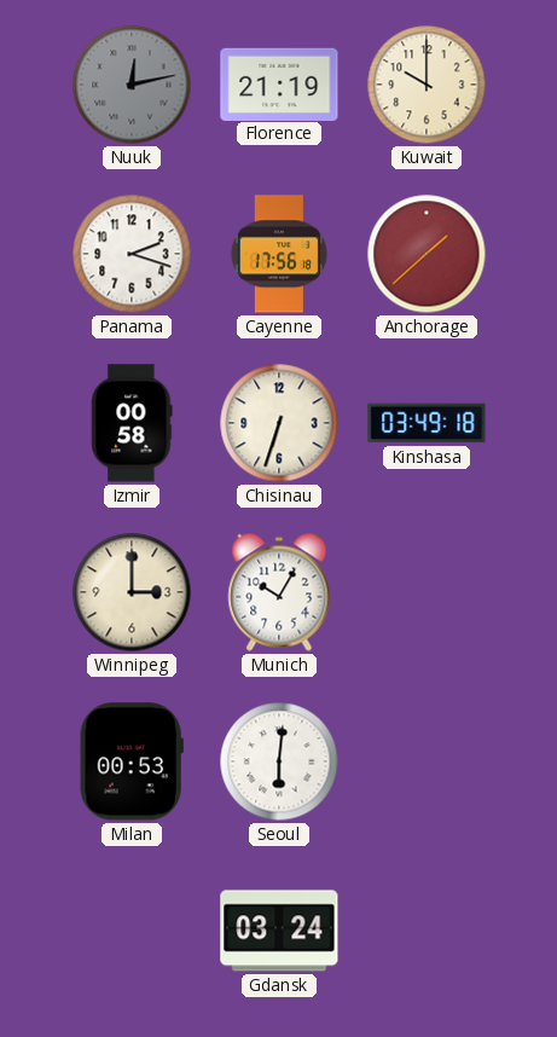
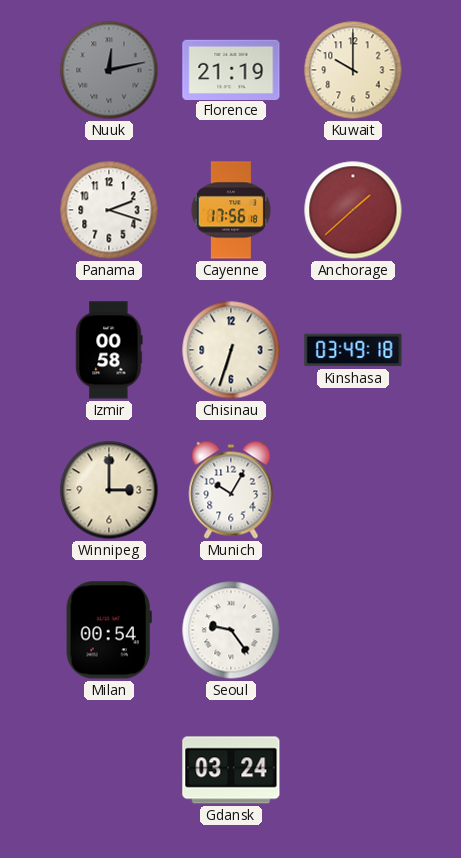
Milan: 00:53 -> 00:54
Seoul: 6:01 -> 9:24
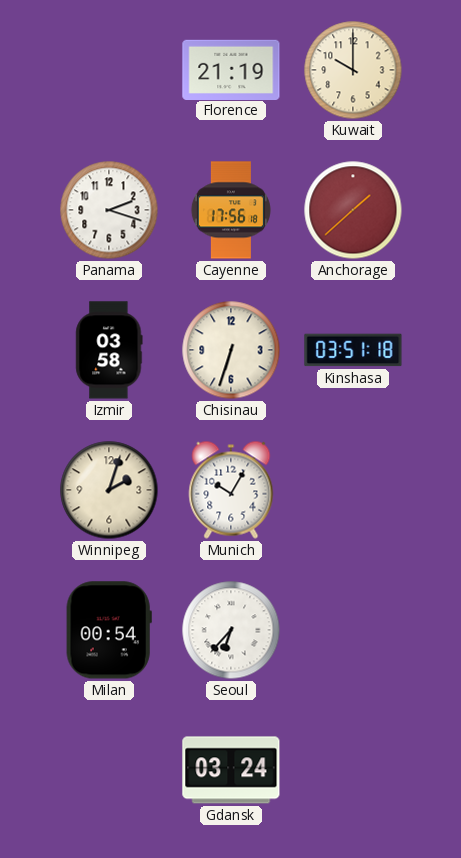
Nuuk: 12:13 -> none
Izmir: 00:58 -> 03:58
Kinshasa: 03:49 -> 03:51
Winnipeg: 3:00 -> 2:03
Seoul: 9:24 -> 6:37
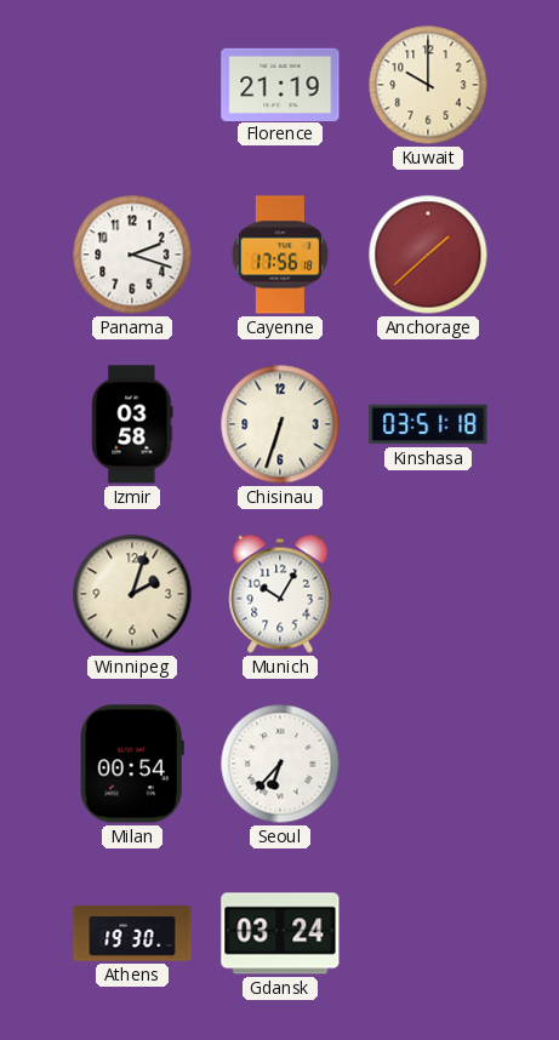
Athens: none -> 19:30
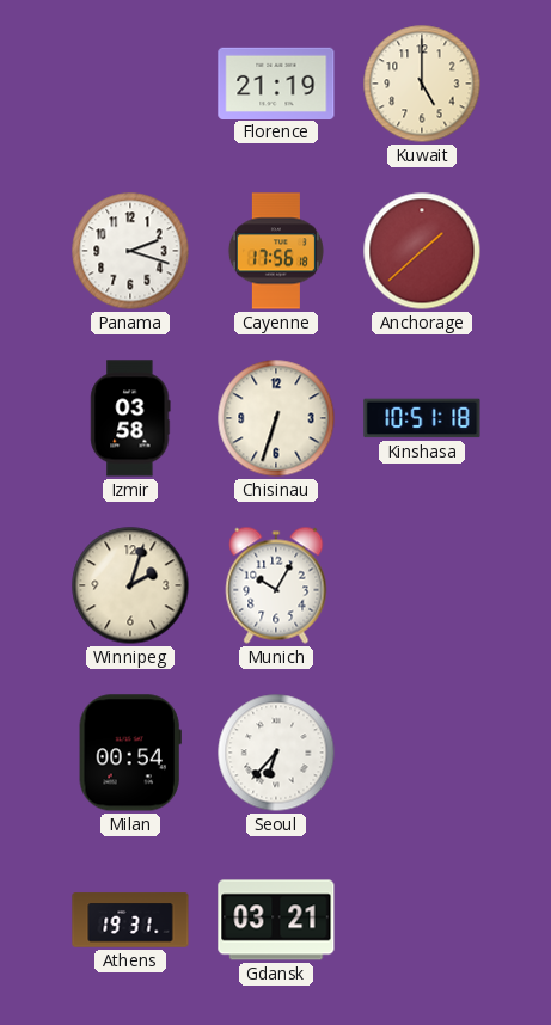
Kuwait: 10:00 -> 5:00
Kinshasa: 03:51 -> 10:51
Athens: 19:30 -> 19:31
Gdansk: 03:24 -> 03:21
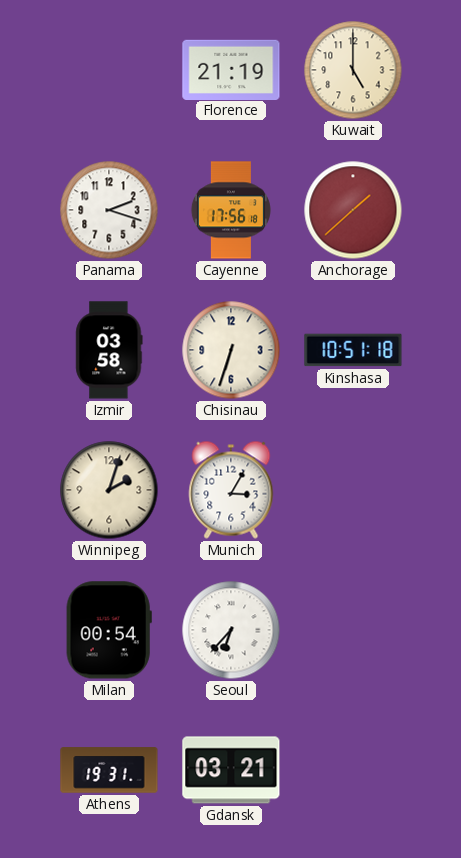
Munich: 10:05 -> 3:05
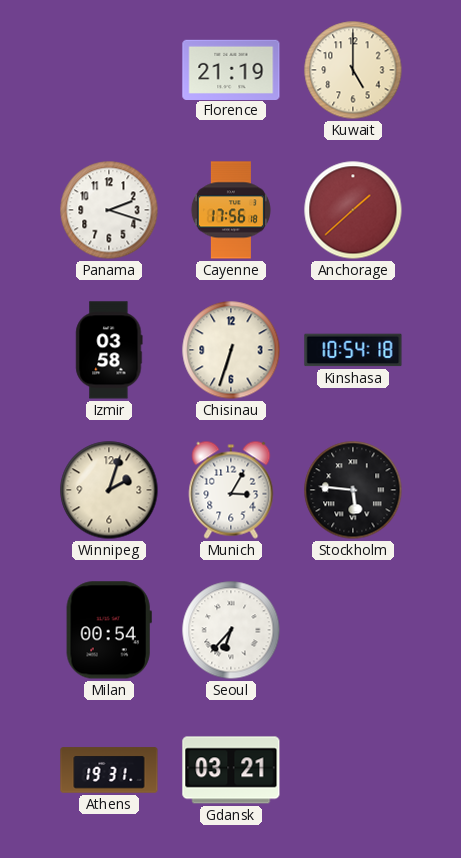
Kinshasa: 10:51 -> 10:54
Stockholm: none -> 5:46
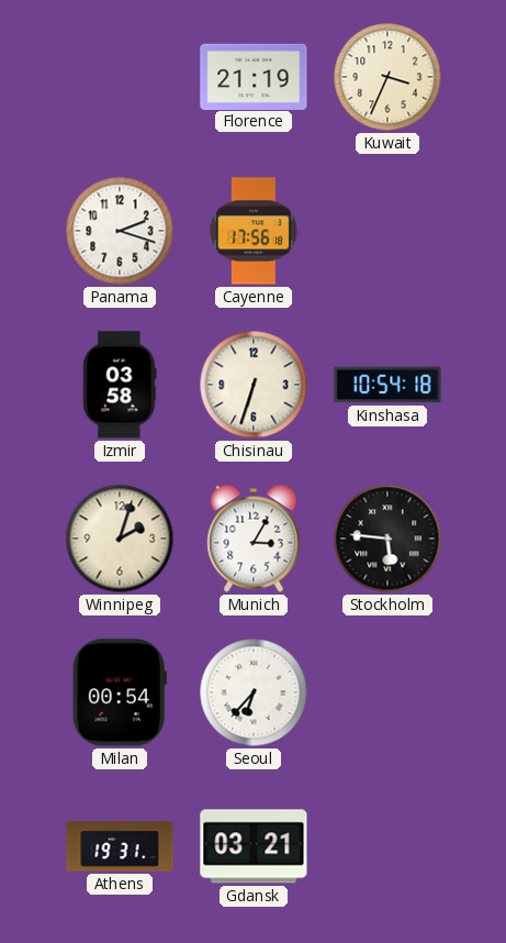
Kuwait: 5:00 -> 3:34
Anchorage: 1:38 -> none
